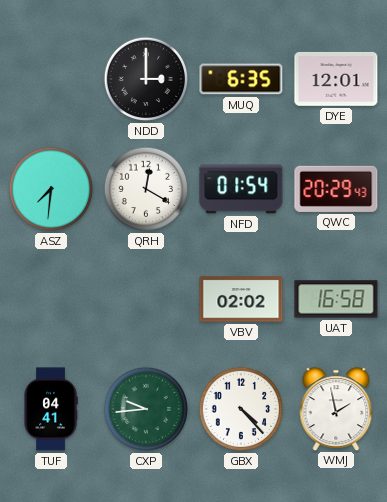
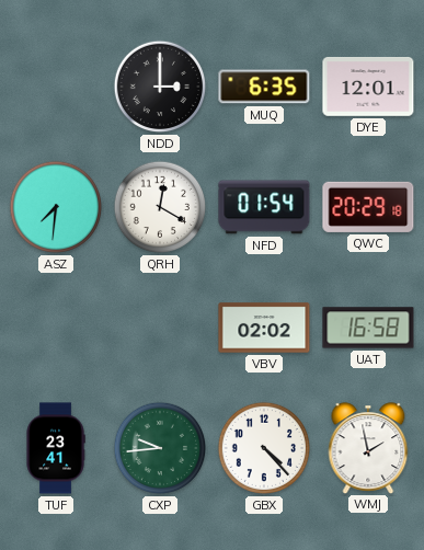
QWC: 20:29:43 -> 20:29:18
TUF: 04:41 -> 23:41
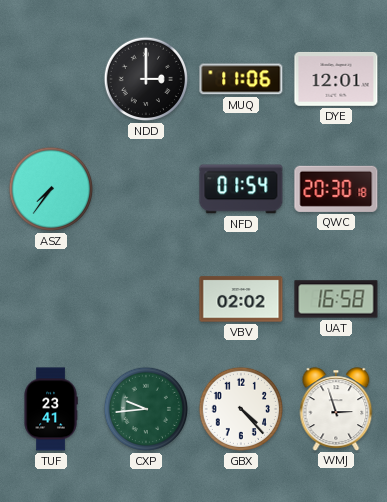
MUQ: 6:35 -> 11:06
ASZ: 7:31 -> 7:36
QRH: 12:20 -> none
QWC: 20:29 -> 20:30
WMJ: 1:58 -> 2:57
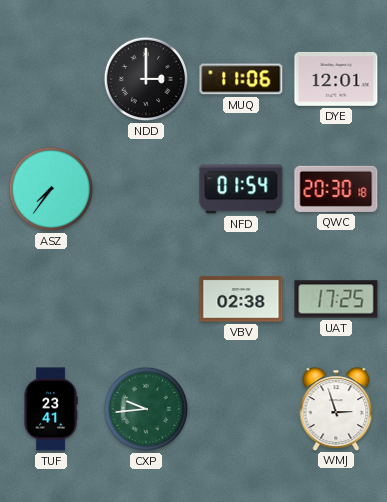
VBV: 02:02 -> 02:38
UAT: 16:58 -> 17:25
GBX: 4:23 -> none
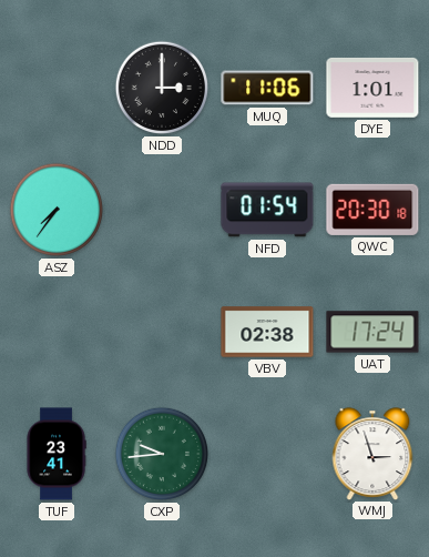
DYE: 12:01 -> 1:01
UAT: 17:25 -> 17:24
